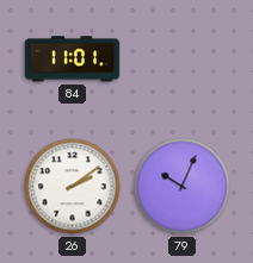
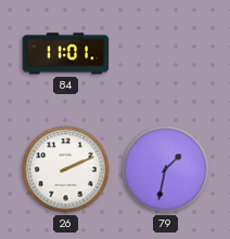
26: 2:09 -> 2:11
79: 10:04 -> 1:32
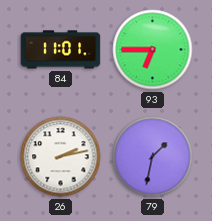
93: none -> 6:45
26: 2:11 -> 2:13
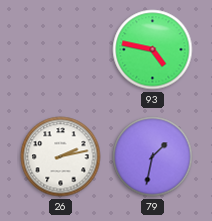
84: 11:01 -> none
93: 6:45 -> 4:47
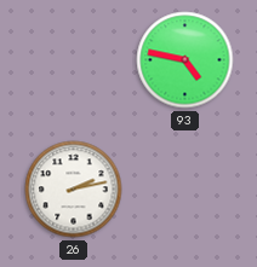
79: 1:32 -> none
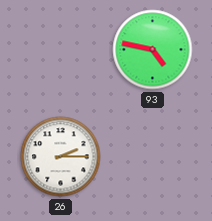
26: 2:13 -> 2:15
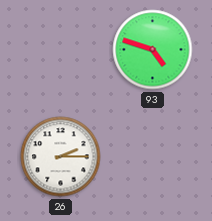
93: 4:47 -> 4:48
